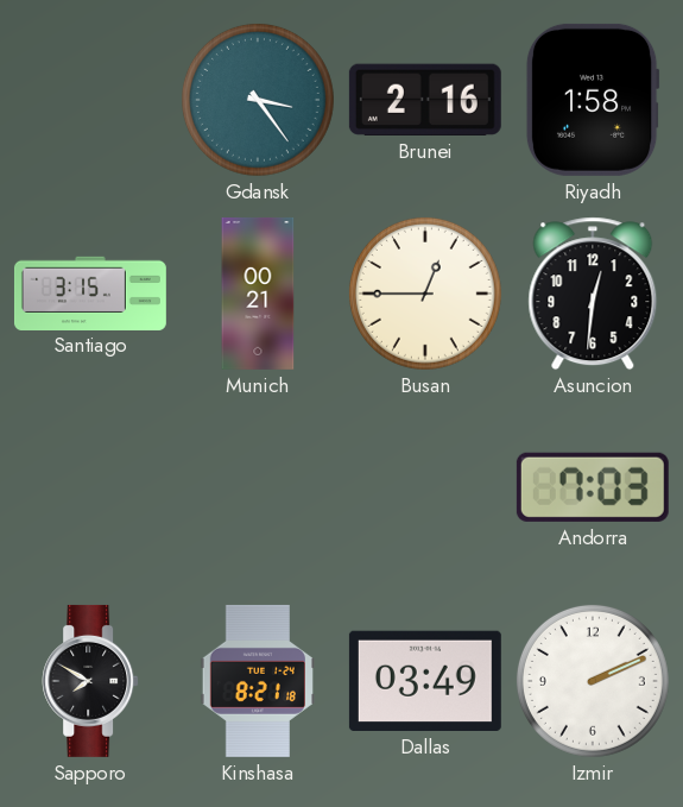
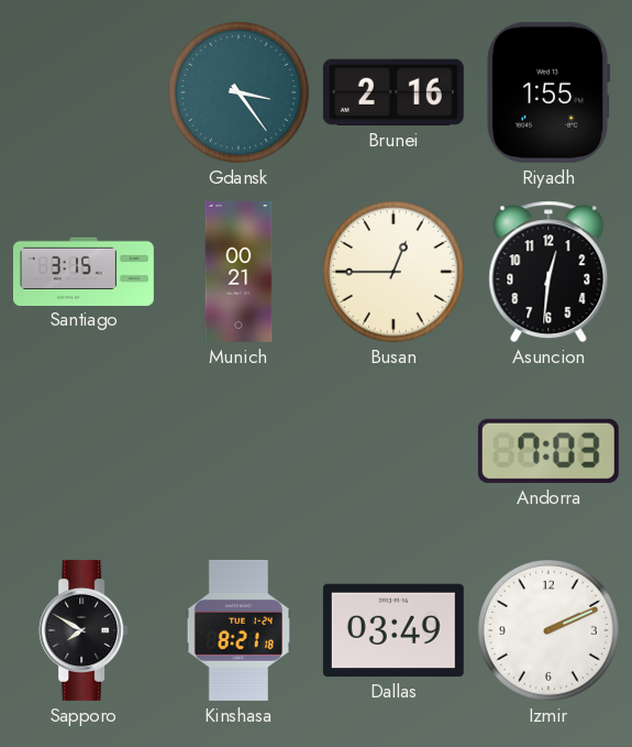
Riyadh: 1:58 -> 1:55
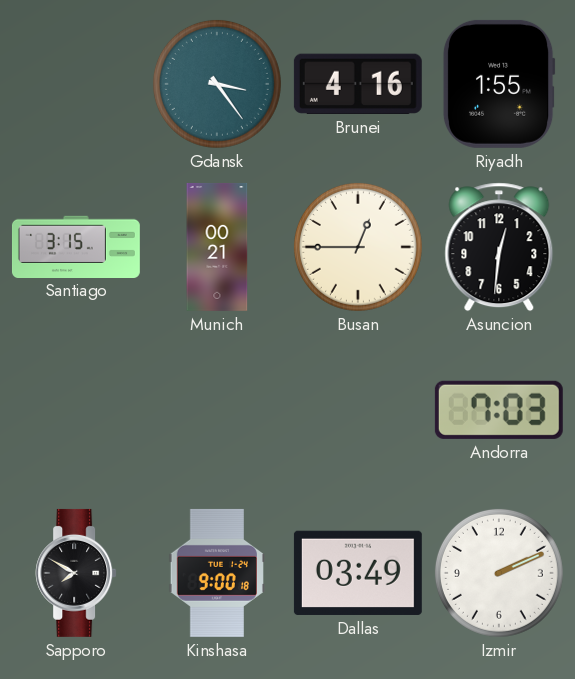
Brunei: 2:16 -> 4:16
Kinshasa: 8:21 -> 9:00
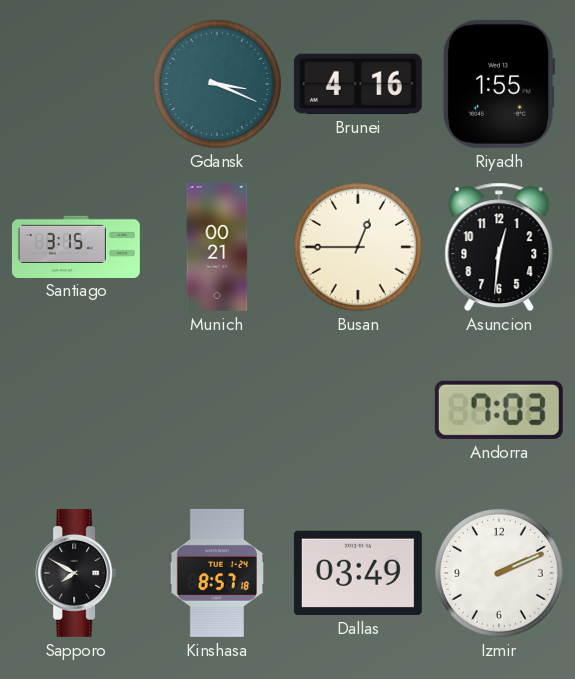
Gdansk: 3:24 -> 3:19
Kinshasa: 9:00 -> 8:57
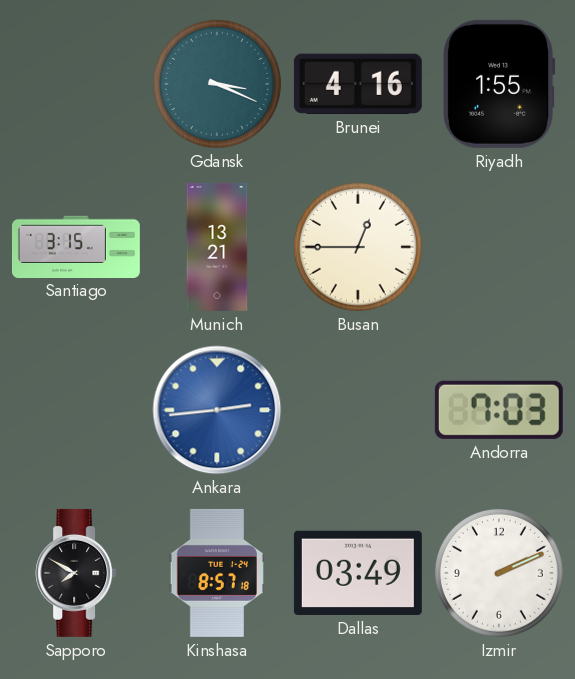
Munich: 00:21 -> 13:21
Asuncion: 12:31 -> none
Ankara: none -> 2:44
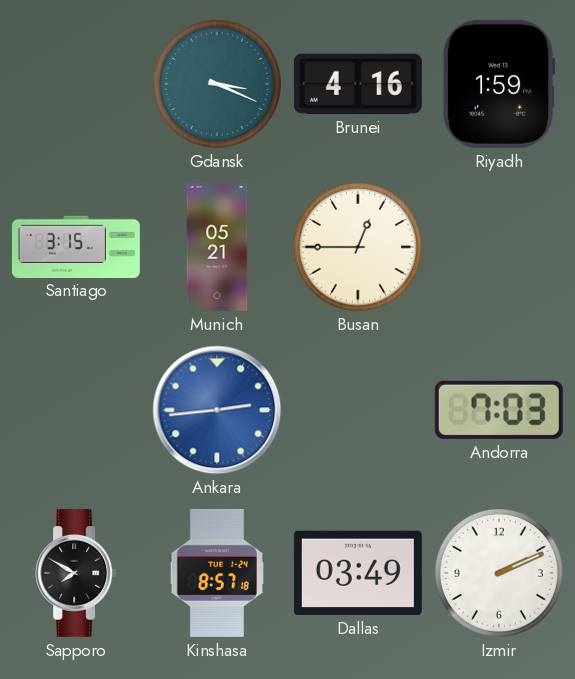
Riyadh: 1:55 -> 1:59
Munich: 13:21 -> 05:21
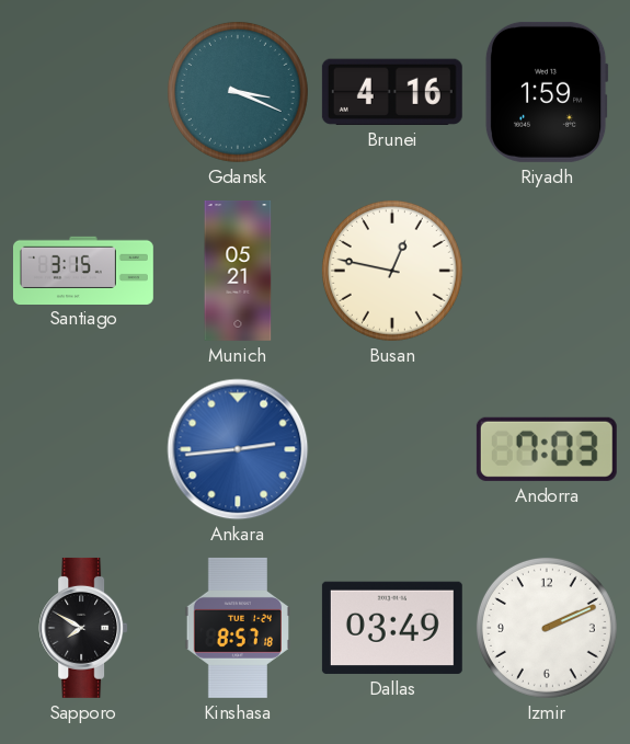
Busan: 12:45 -> 12:47
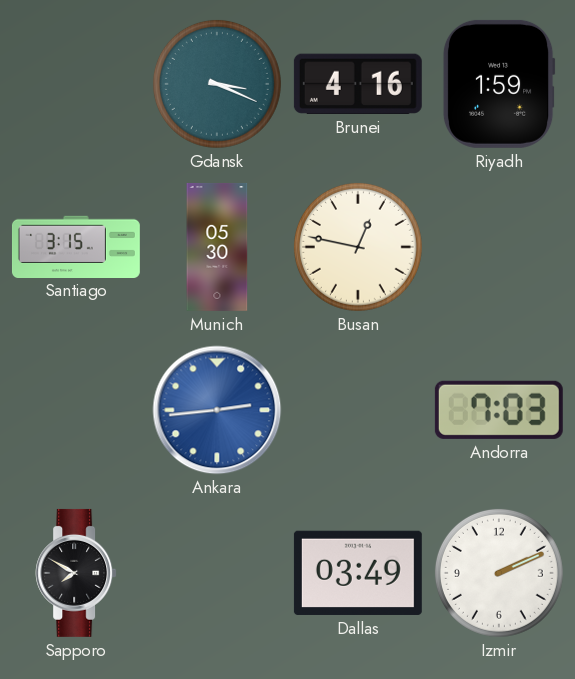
Munich: 05:21 -> 05:30
Kinshasa: 8:57 -> none
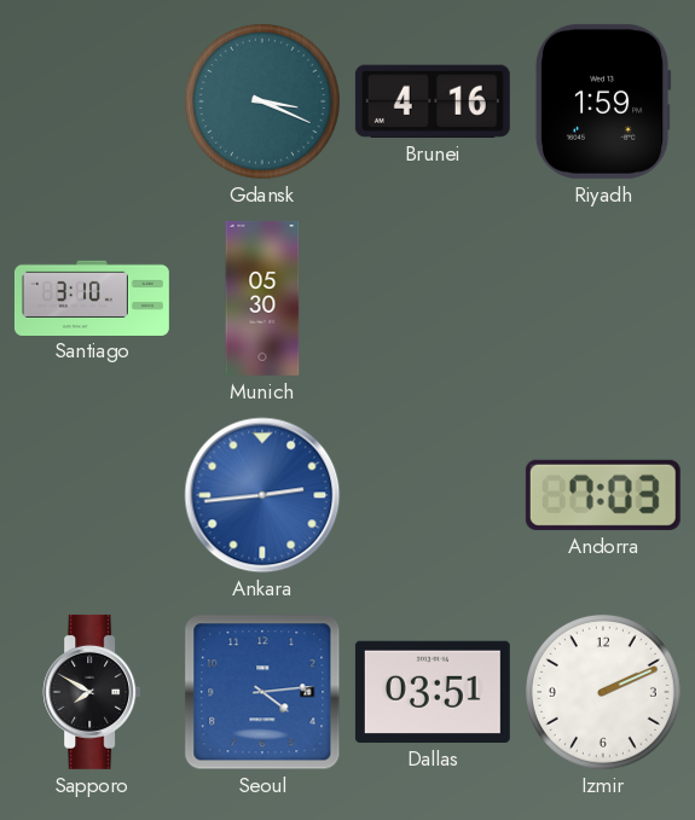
Santiago: 3:15 -> 3:10
Busan: 12:47 -> none
Seoul: none -> 4:14
Dallas: 03:49 -> 03:51
